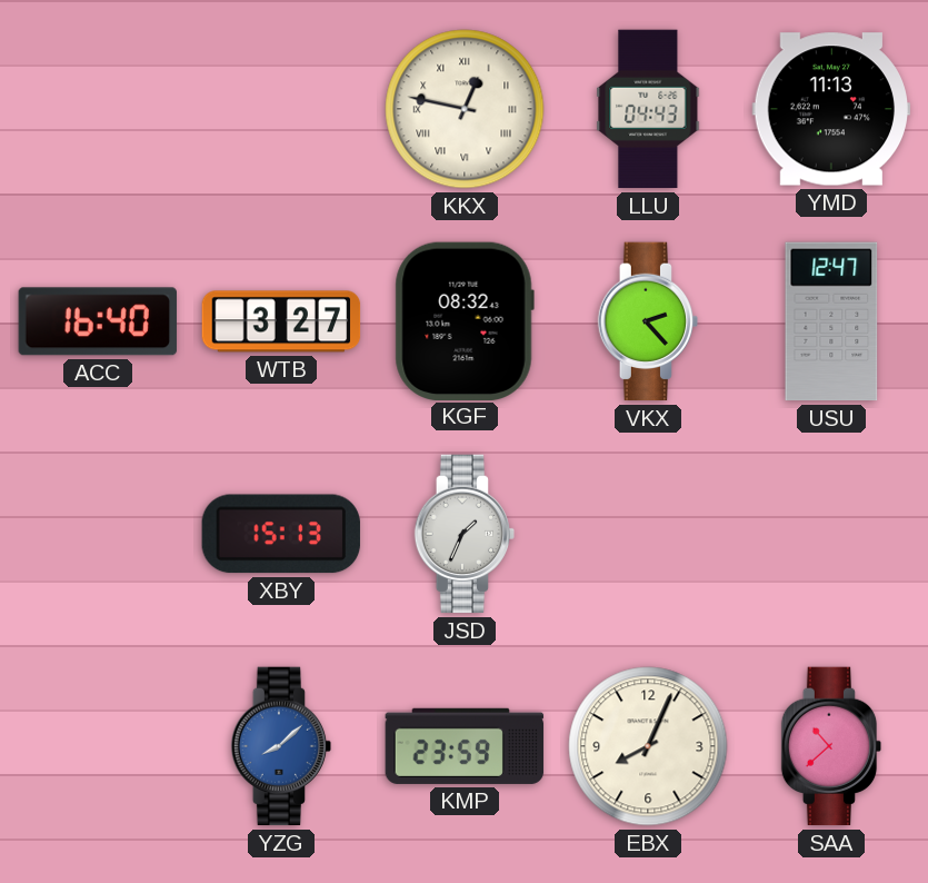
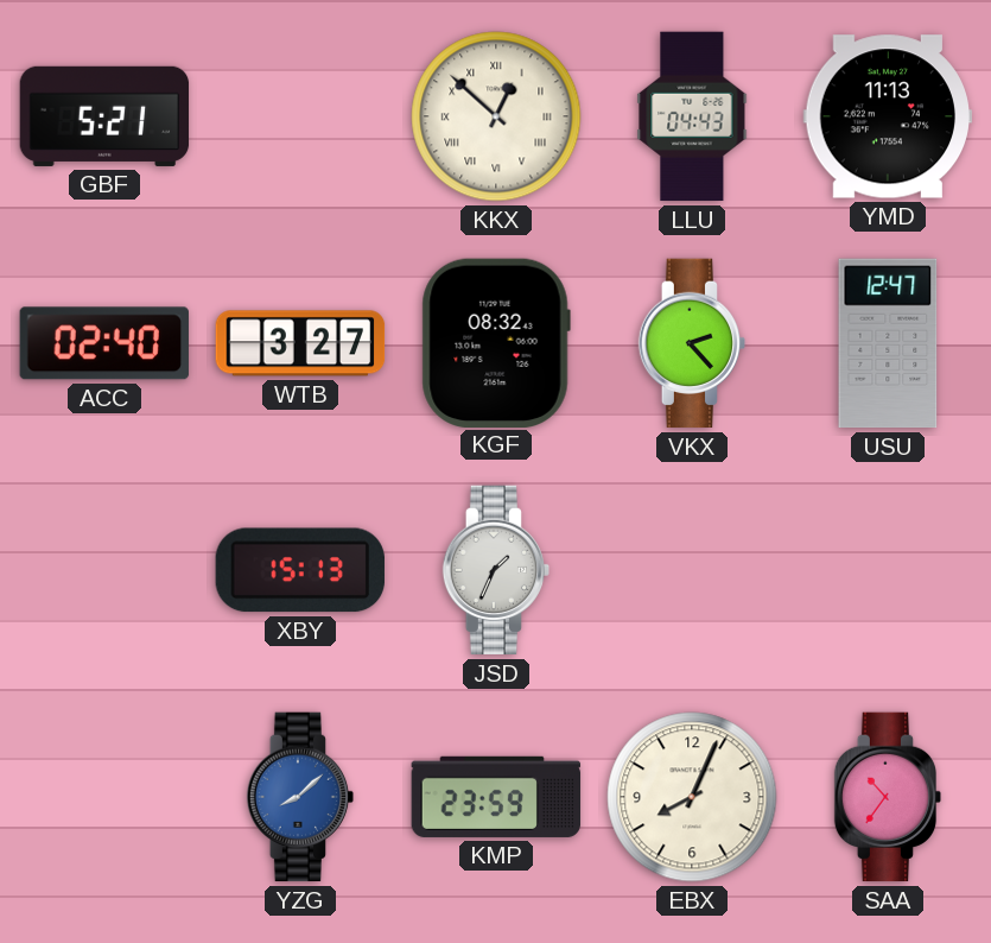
GBF: none -> 5:21
KKX: 12:47 -> 12:52
ACC: 16:40 -> 02:40
SAA: 10:38 -> 10:36
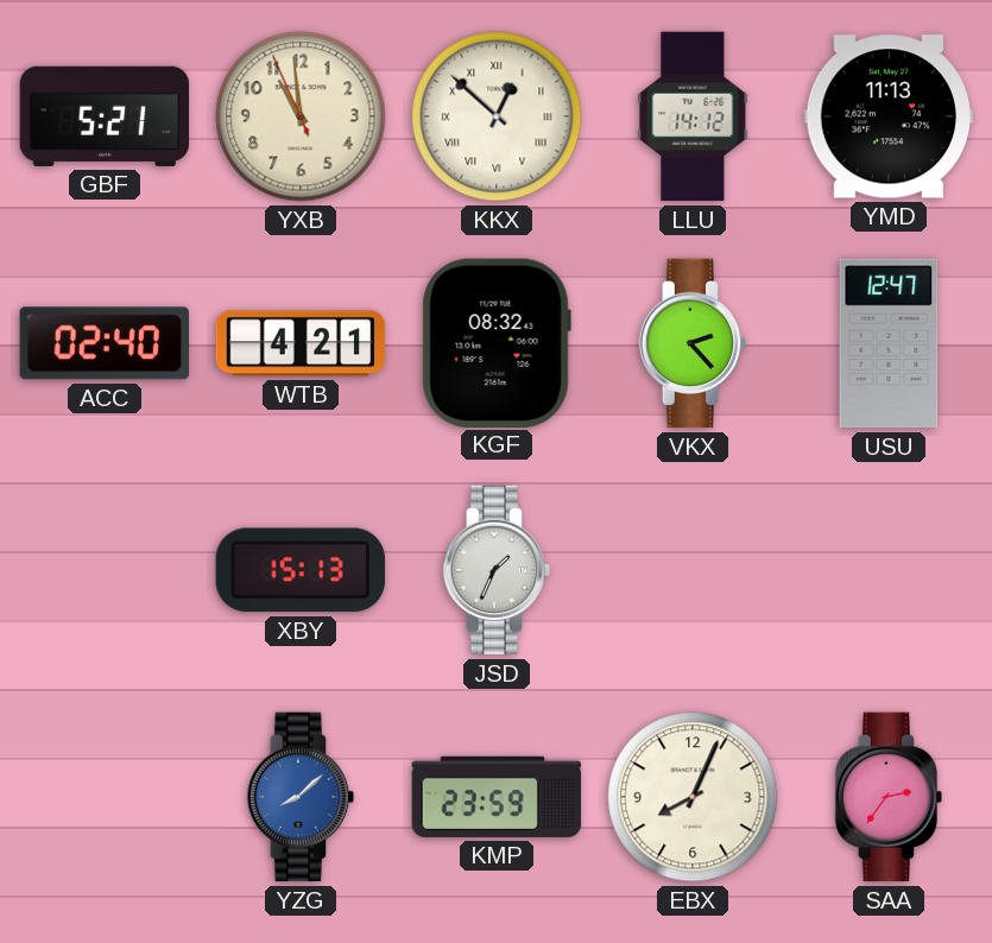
YXB: none -> 10:58
LLU: 04:43 -> 14:12
WTB: 3:27 -> 4:21
SAA: 10:36 -> 2:36
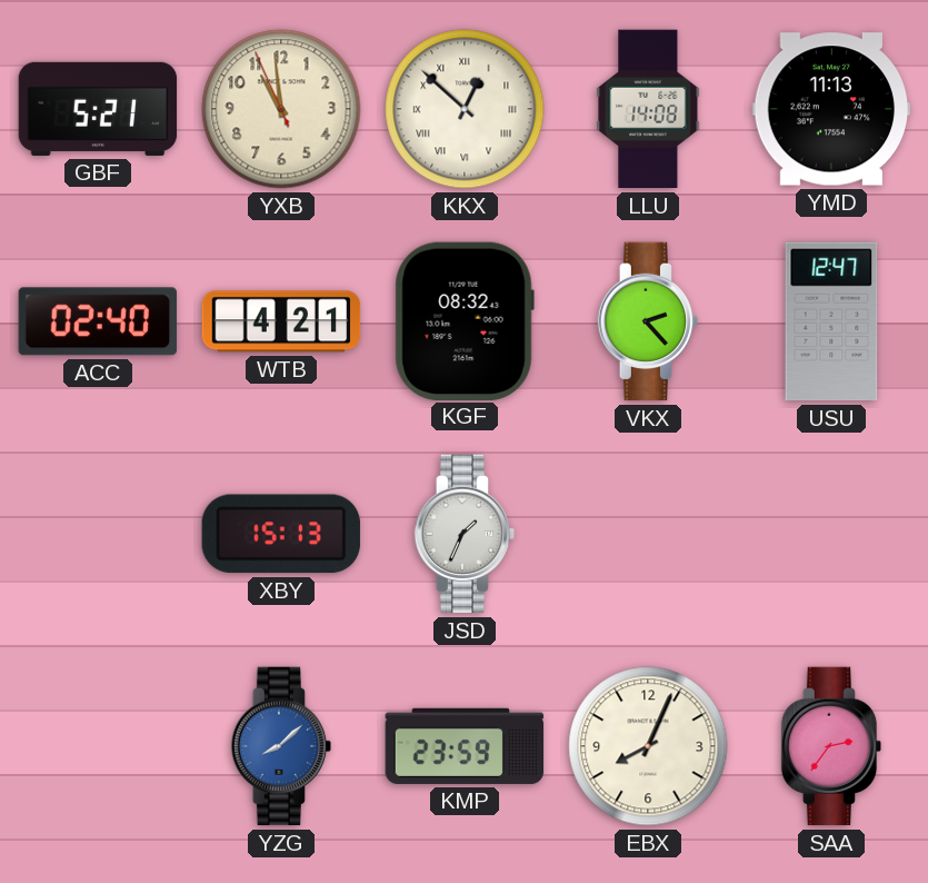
LLU: 14:12 -> 14:08
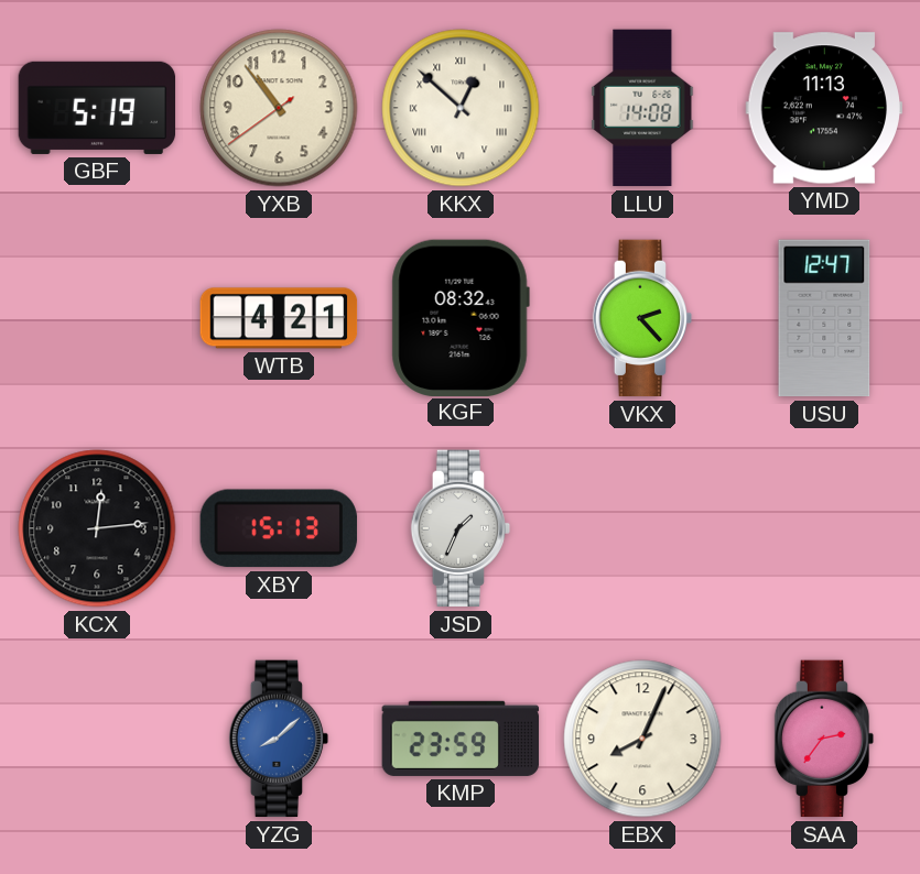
GBF: 5:21 -> 5:19
YXB: 10:58 -> 10:53
ACC: 02:40 -> none
KCX: none -> 12:14
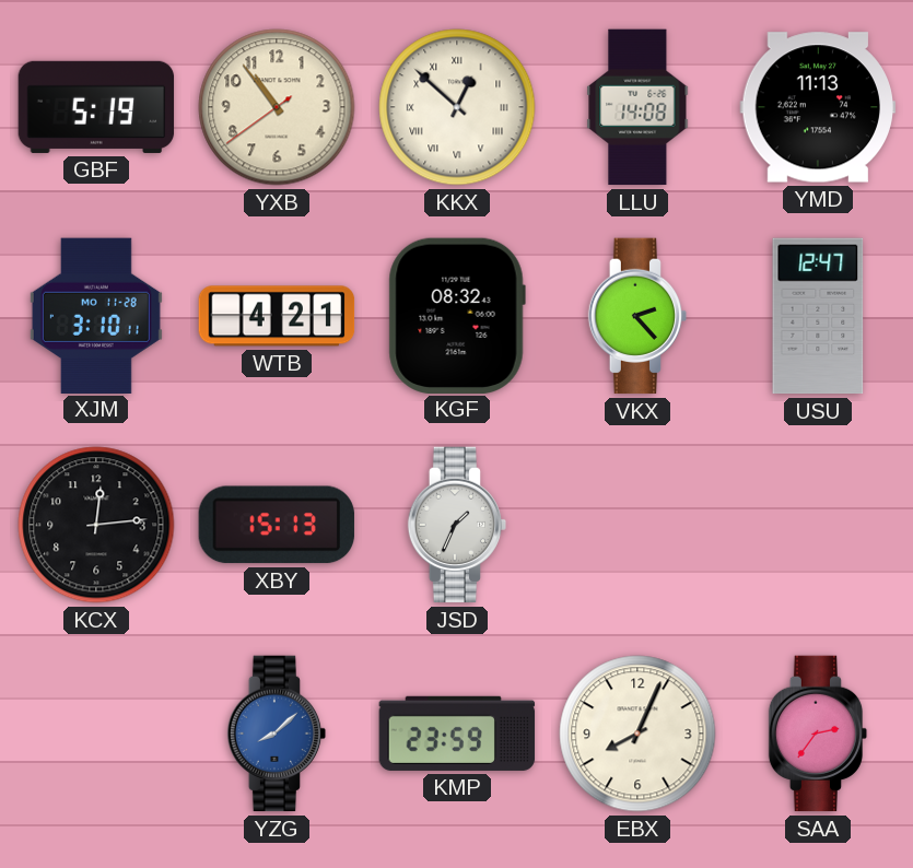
XJM: none -> 3:10
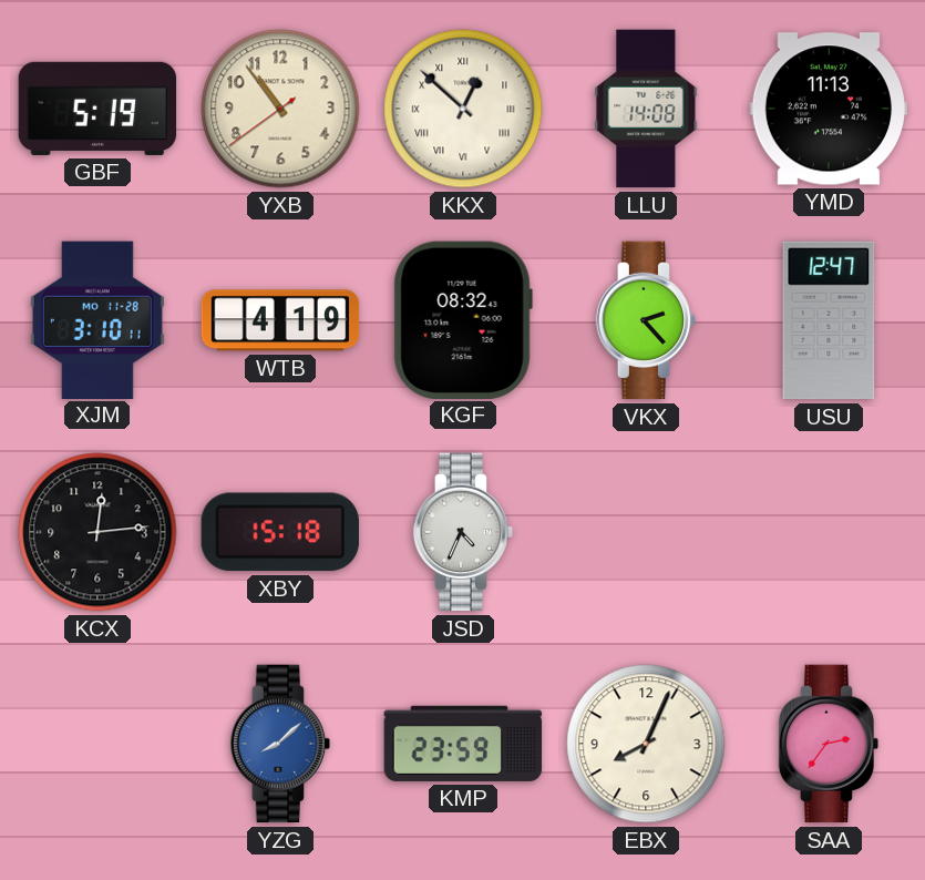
WTB: 4:21 -> 4:19
XBY: 15:13 -> 15:18
JSD: 1:34 -> 4:34
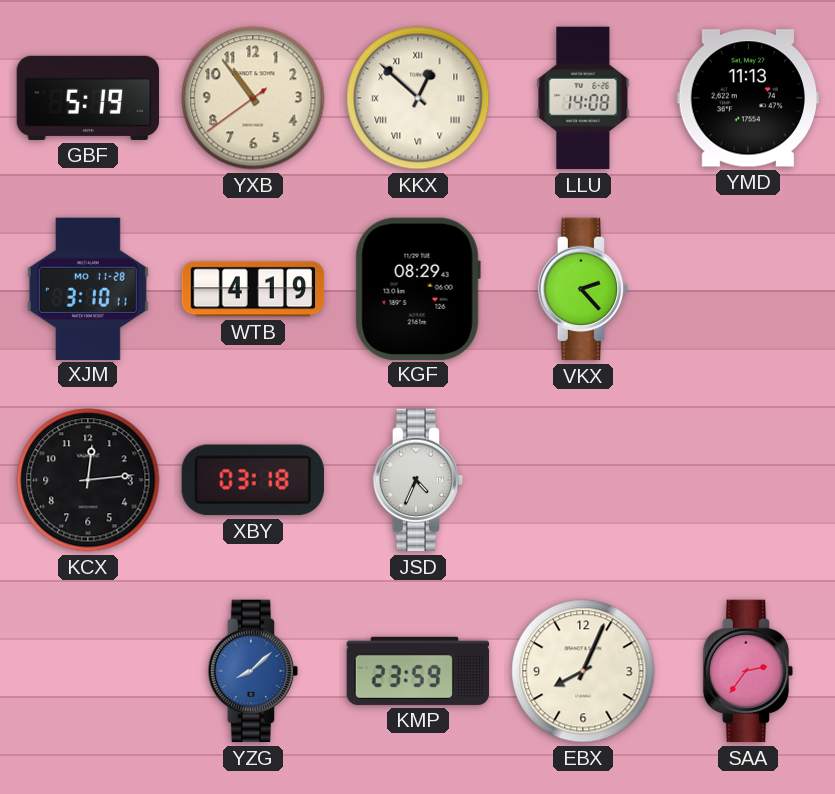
KGF: 08:32 -> 08:29
USU: 12:47 -> none
XBY: 15:18 -> 03:18
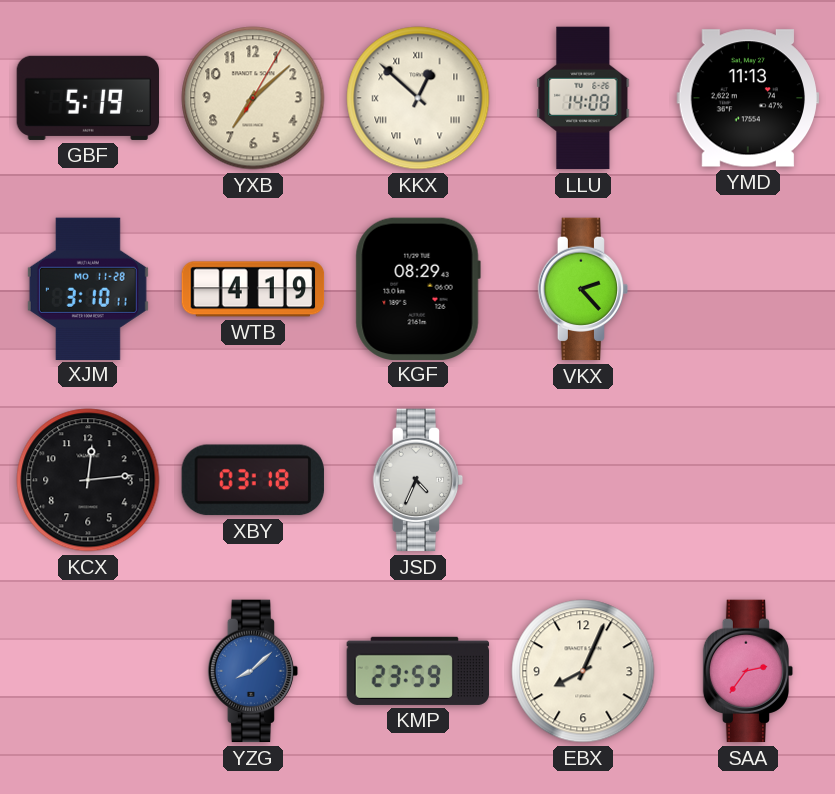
YXB: 10:53 -> 7:08
